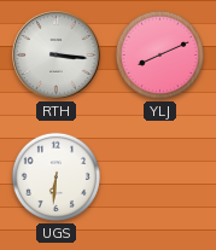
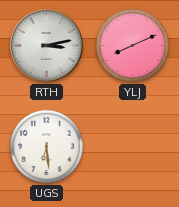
RTH: 3:16 -> 3:13
UGS: 6:31 -> 6:29
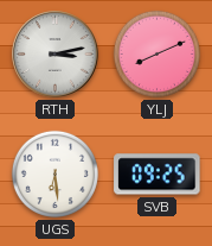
SVB: none -> 09:25
